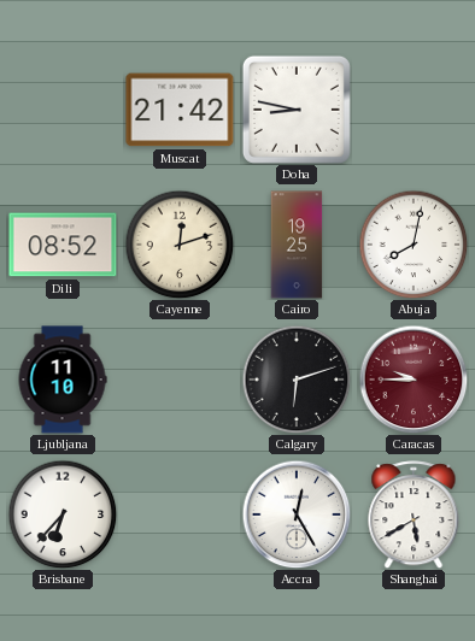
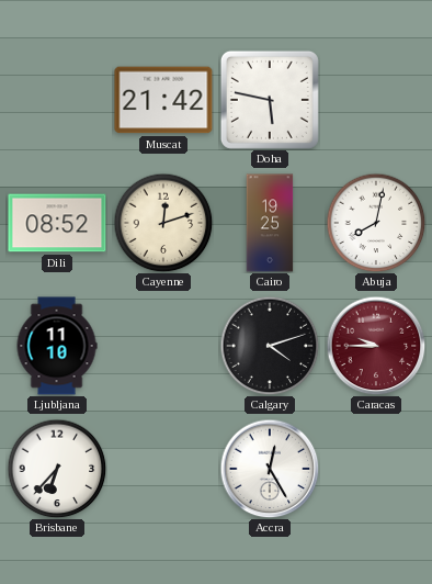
Doha: 8:47 -> 5:47
Calgary: 6:12 -> 4:12
Shanghai: 5:40 -> none
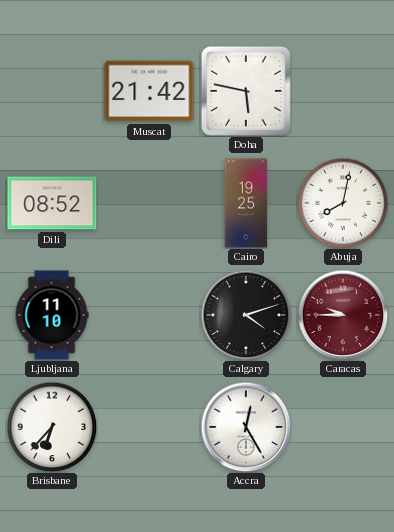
Cayenne: 12:12 -> none
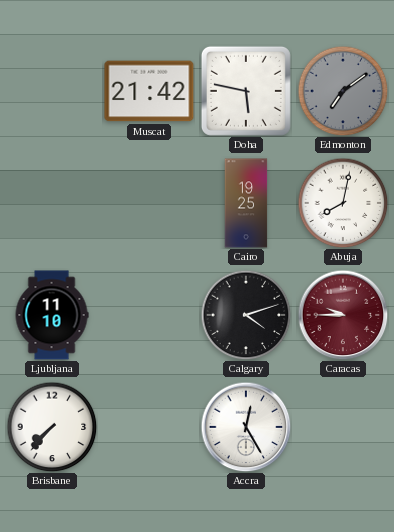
Edmonton: none -> 7:09
Dili: 08:52 -> none
Brisbane: 6:37 -> 7:37
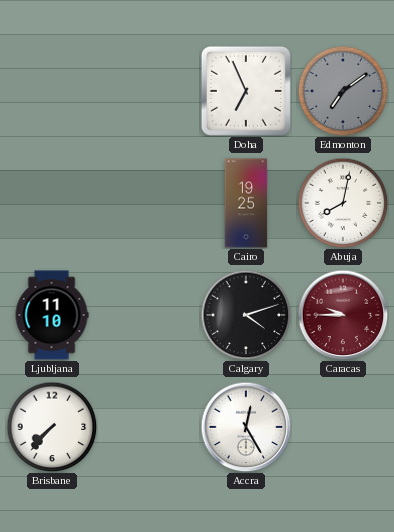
Muscat: 21:42 -> none
Doha: 5:47 -> 6:56
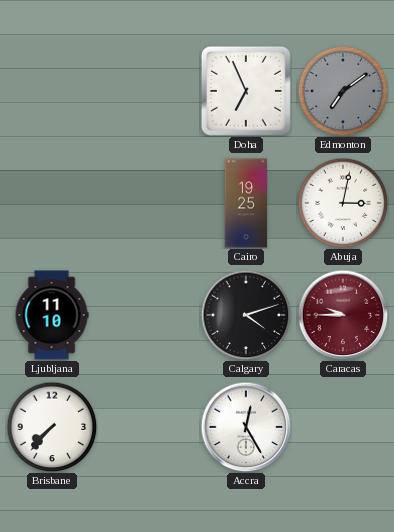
Abuja: 8:02 -> 3:02
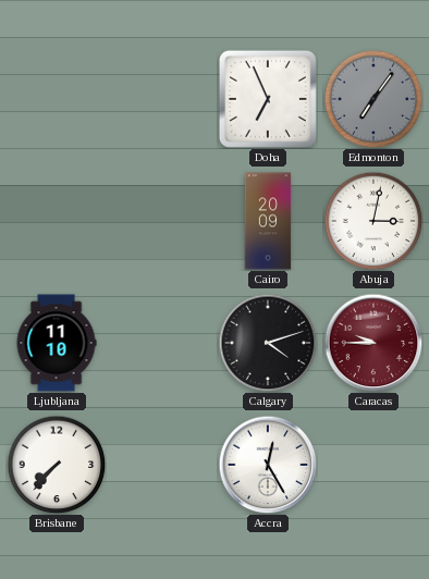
Edmonton: 7:09 -> 7:06
Cairo: 19:25 -> 20:09
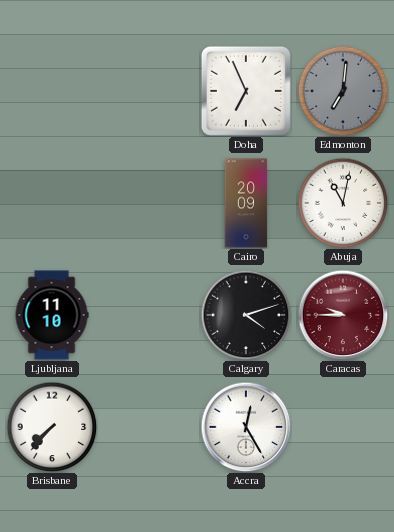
Edmonton: 7:06 -> 7:01
Abuja: 3:02 -> 11:02
